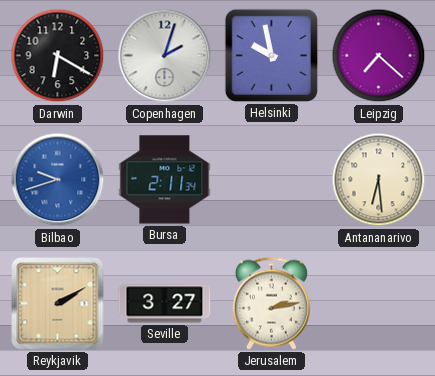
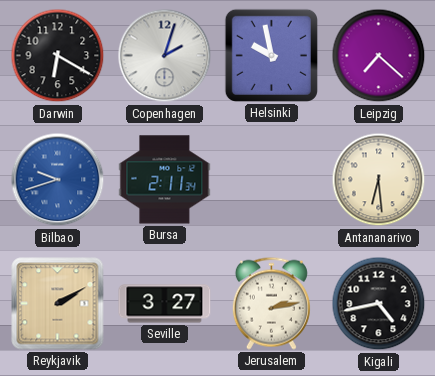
Kigali: none -> 4:43
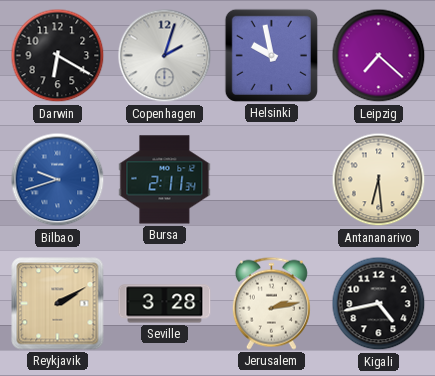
Seville: 3:27 -> 3:28
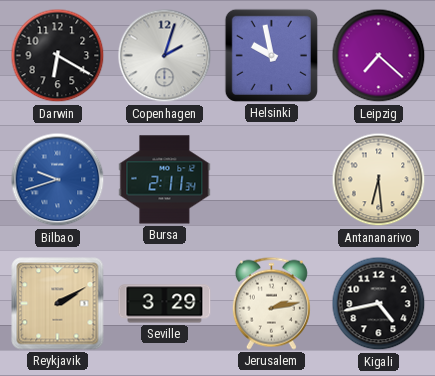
Seville: 3:28 -> 3:29
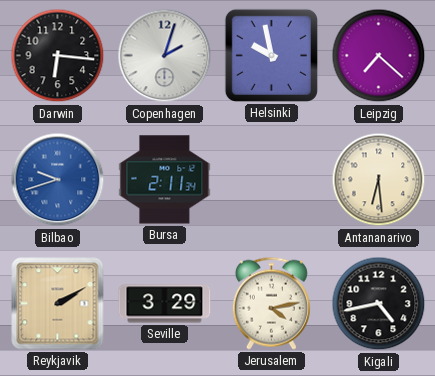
Darwin: 6:20 -> 6:16
Jerusalem: 2:13 -> 4:13
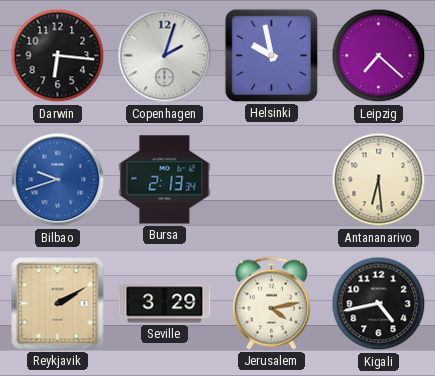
Bursa: 2:11 -> 2:13
